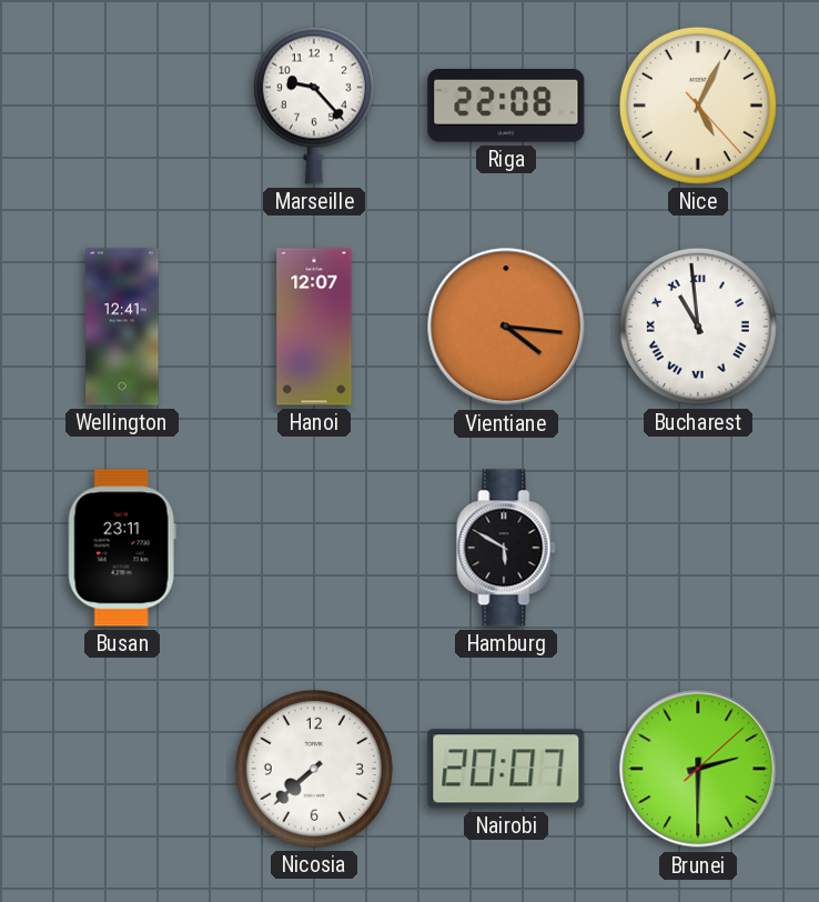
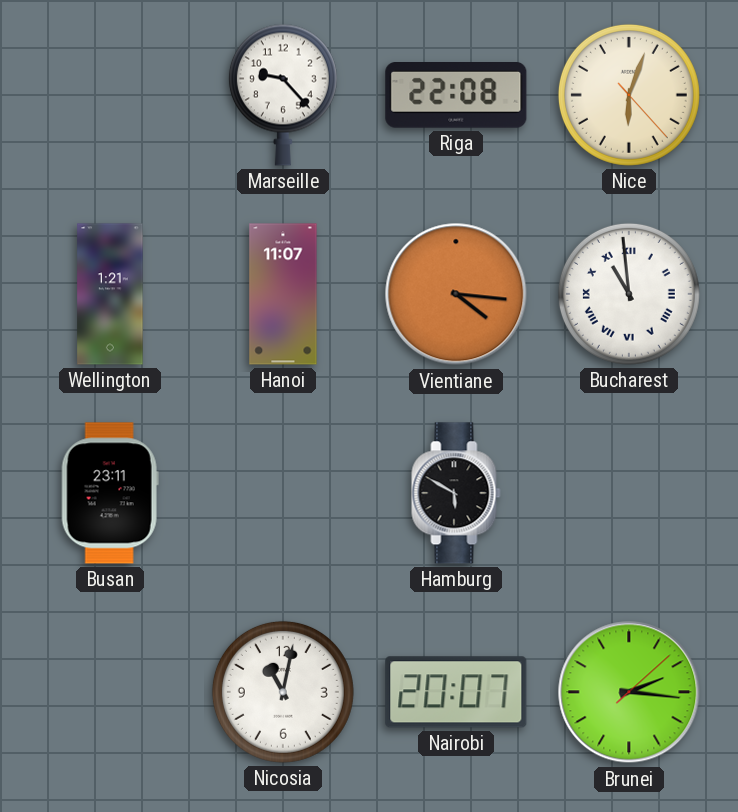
Nice: 5:04 -> 6:03
Wellington: 12:41 -> 1:21
Hanoi: 12:07 -> 11:07
Nicosia: 7:38 -> 11:02
Brunei: 2:30 -> 2:16
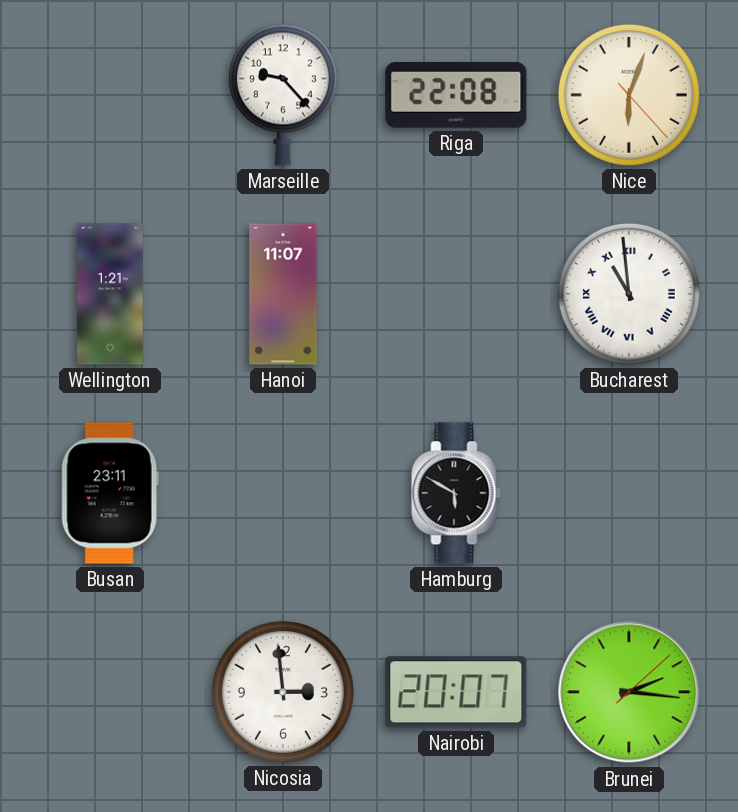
Vientiane: 4:16 -> none
Nicosia: 11:02 -> 2:59
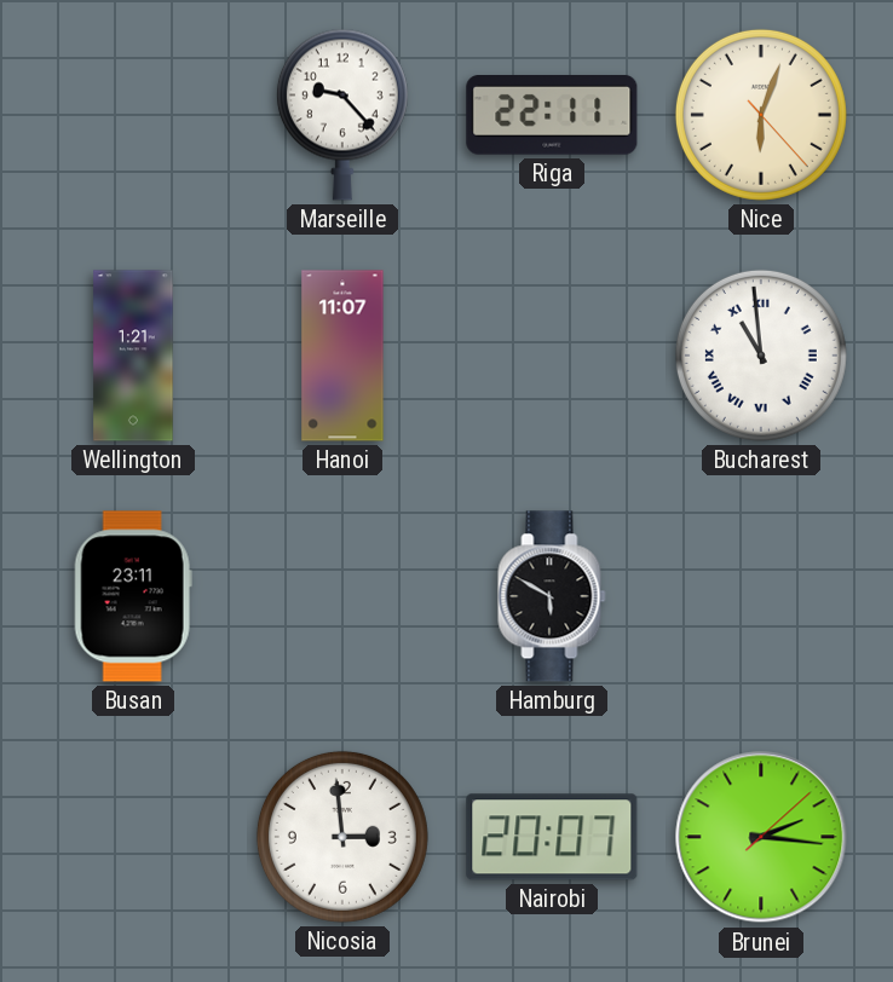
Riga: 22:08 -> 22:11
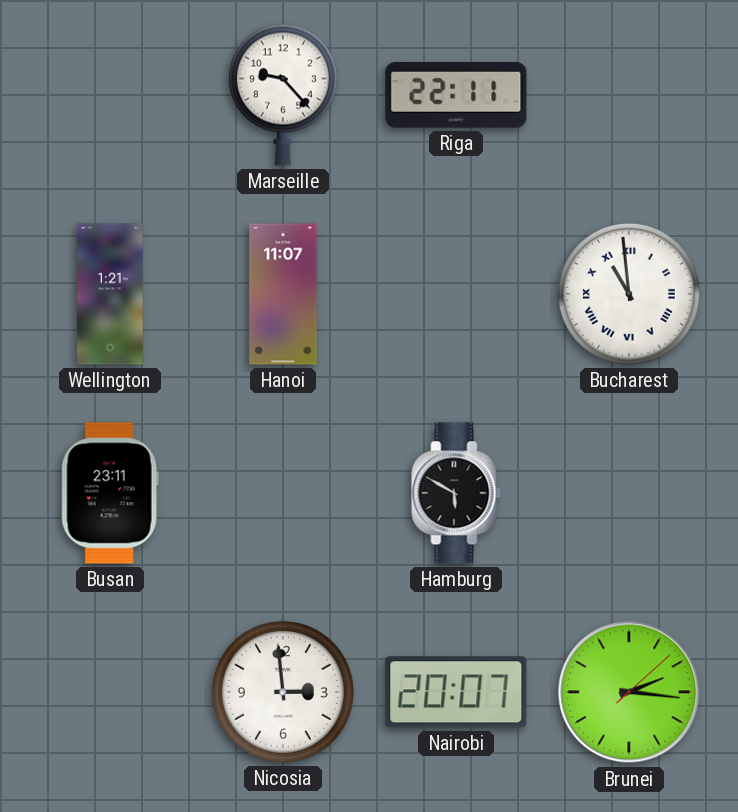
Nice: 6:03 -> none
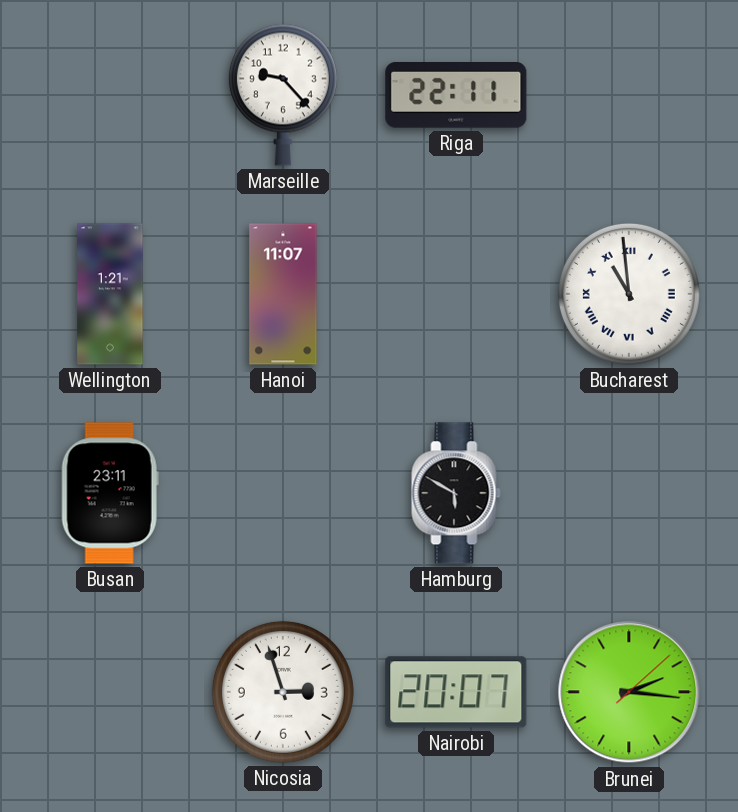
Nicosia: 2:59 -> 2:57
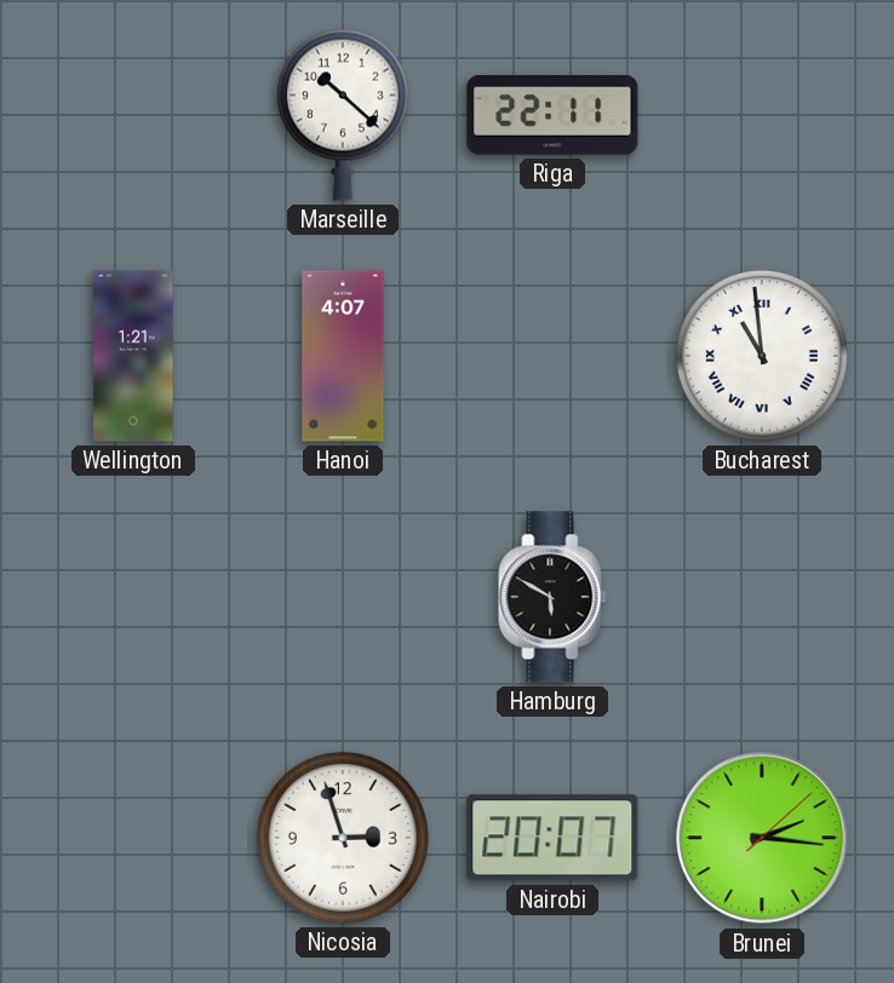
Marseille: 9:23 -> 10:22
Hanoi: 11:07 -> 4:07
Busan: 23:11 -> none
